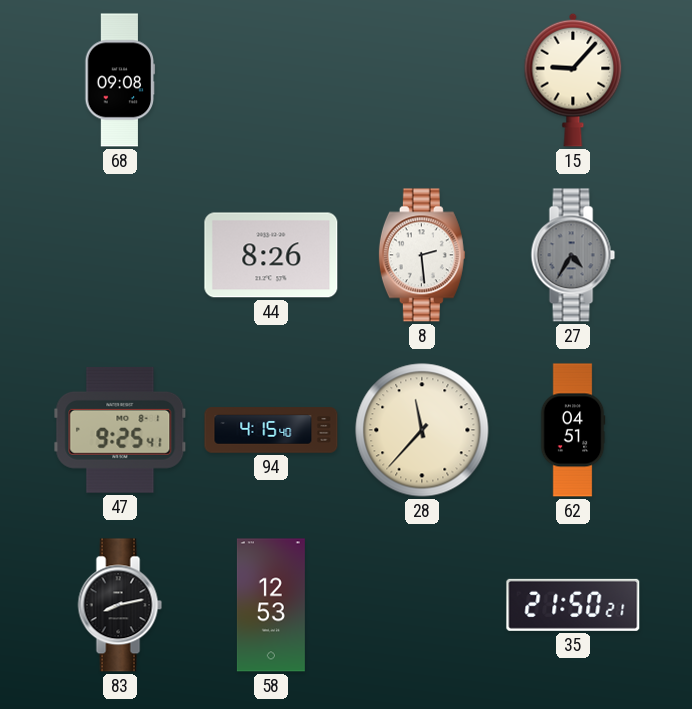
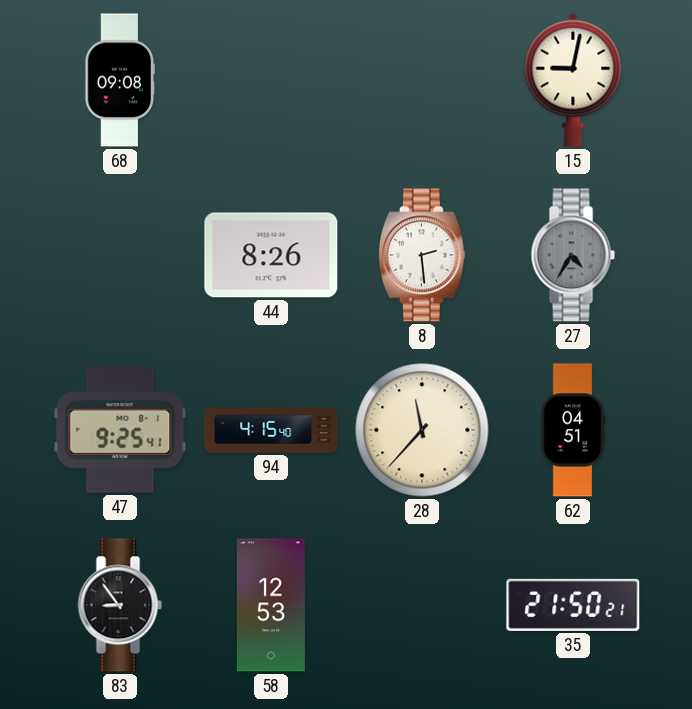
15: 9:07 -> 9:02
83: 8:13 -> 8:54
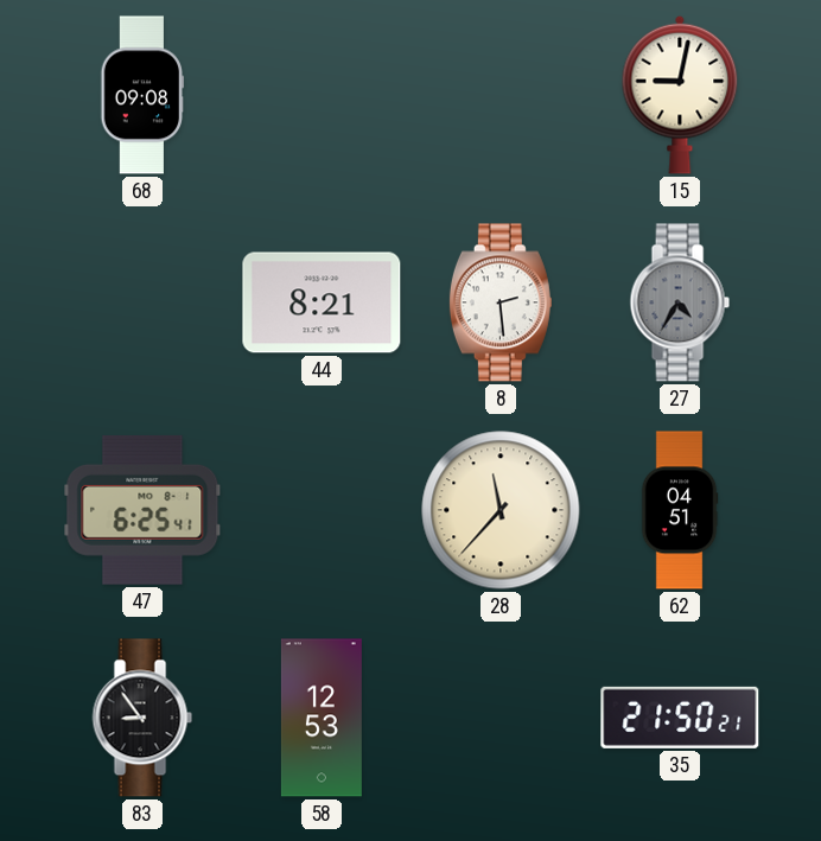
44: 8:26 -> 8:21
47: 9:25 -> 6:25
94: 4:15 -> none
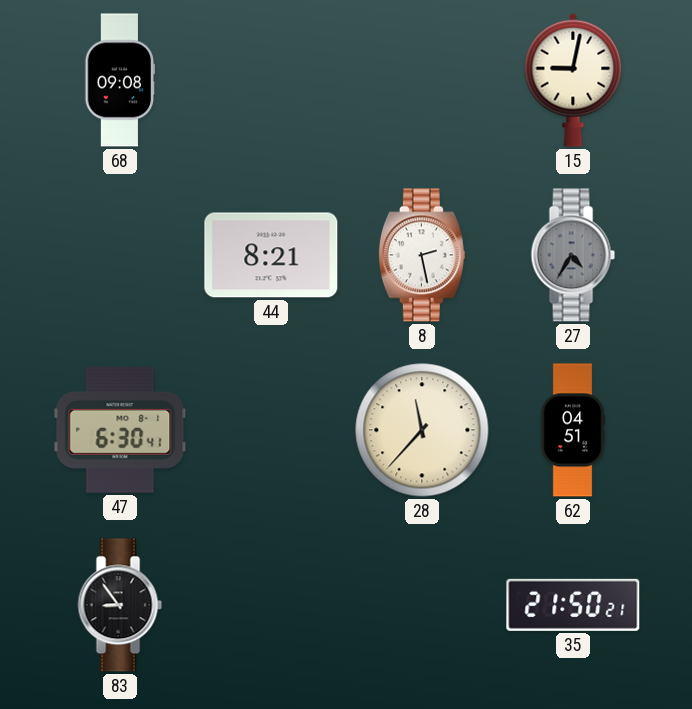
8: 2:29 -> 2:28
47: 6:25 -> 6:30
58: 12:53 -> none
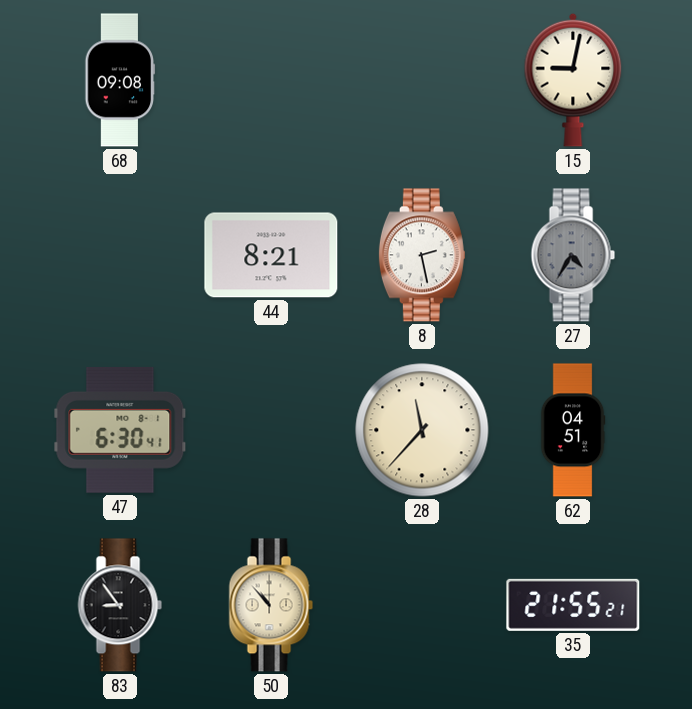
50: none -> 10:53
35: 21:50 -> 21:55
